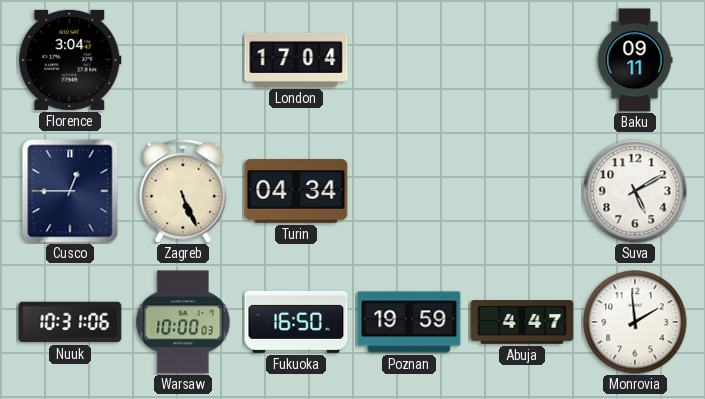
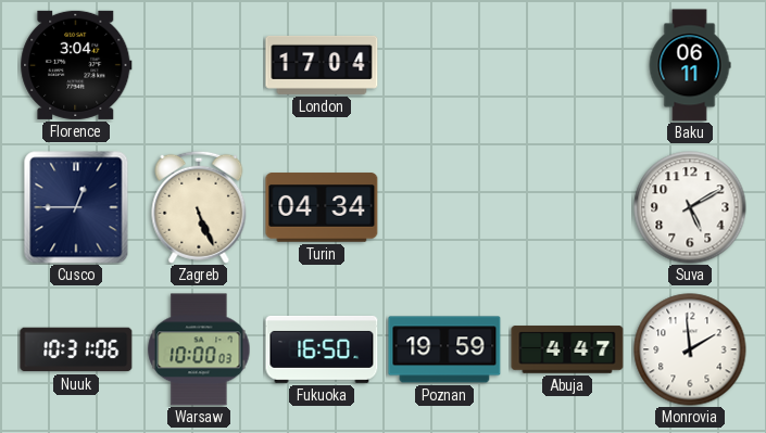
Baku: 09:11 -> 06:11
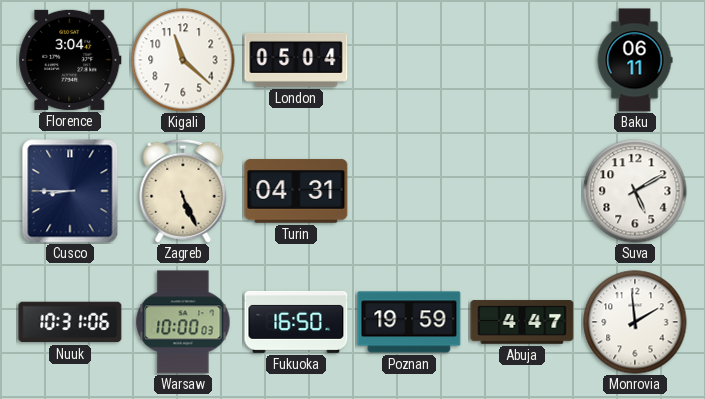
Kigali: none -> 11:22
London: 17:04 -> 05:04
Cusco: 12:45 -> 8:45
Turin: 04:34 -> 04:31
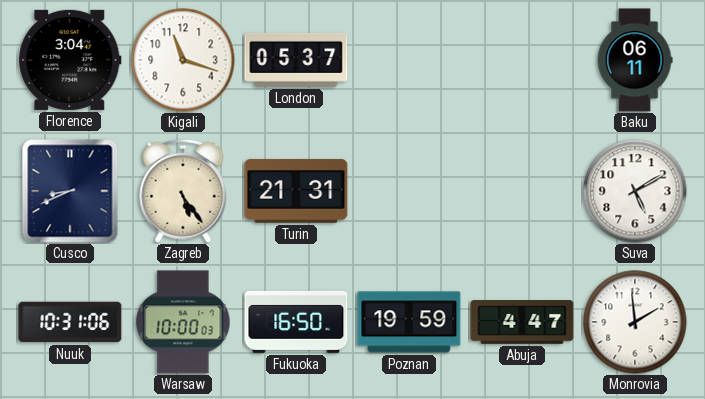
Kigali: 11:22 -> 11:18
London: 05:04 -> 05:37
Cusco: 8:45 -> 8:41
Zagreb: 5:26 -> 5:24
Turin: 04:31 -> 21:31
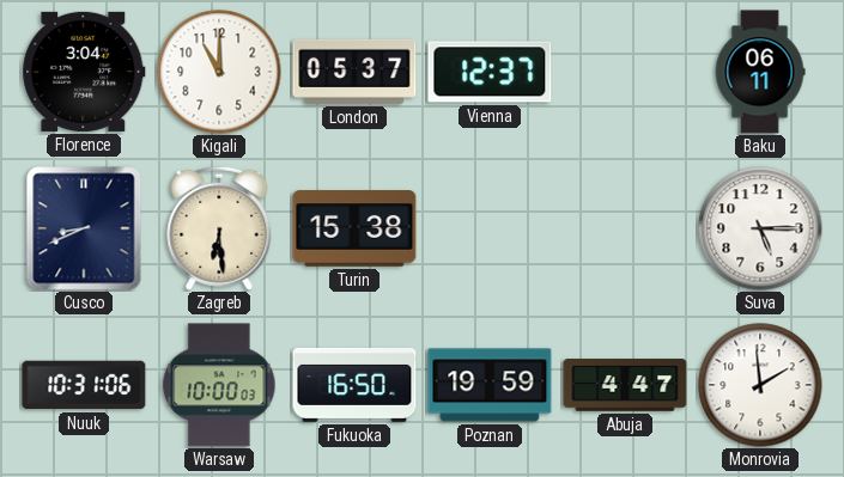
Kigali: 11:18 -> 11:00
Vienna: none -> 12:37
Zagreb: 5:24 -> 6:29
Turin: 21:31 -> 15:38
Suva: 5:10 -> 5:15
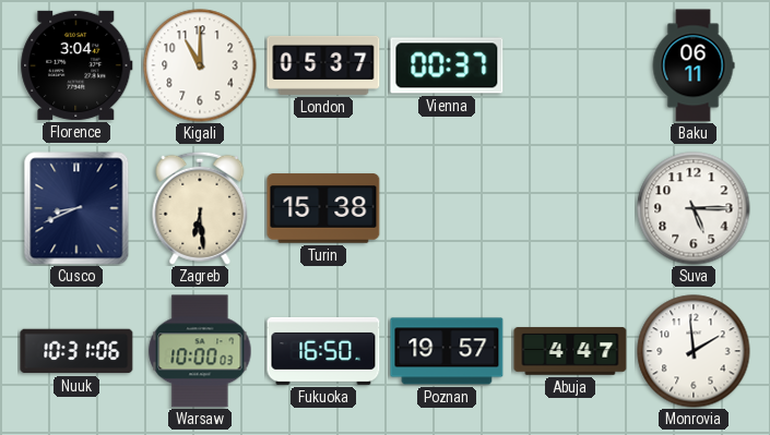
Vienna: 12:37 -> 00:37
Poznan: 19:59 -> 19:57
